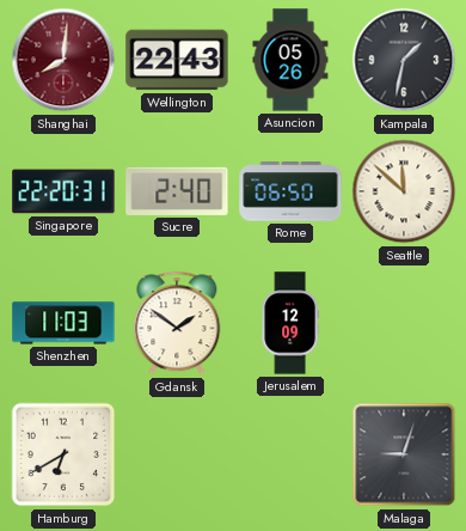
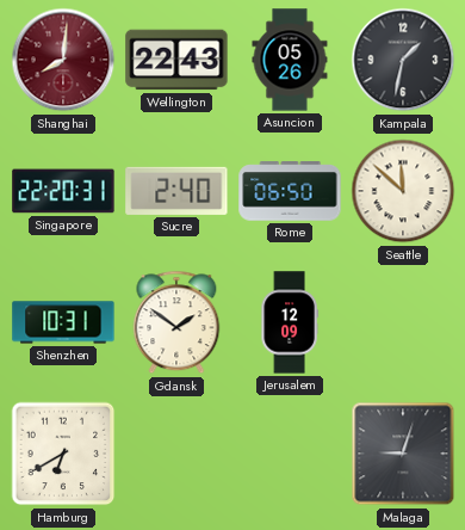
Shenzhen: 11:03 -> 10:31
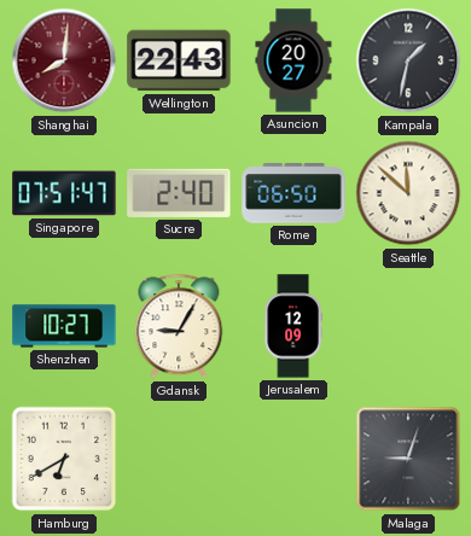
Asuncion: 05:26 -> 20:27
Singapore: 22:20 -> 07:51
Shenzhen: 10:31 -> 10:27
Gdansk: 1:51 -> 9:05
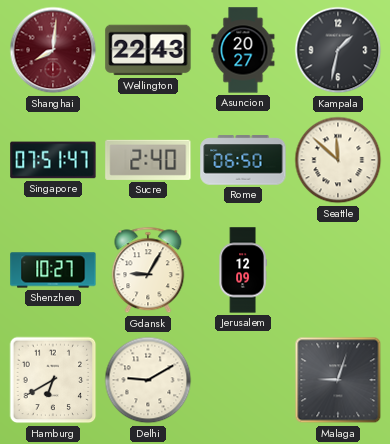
Delhi: none -> 9:10
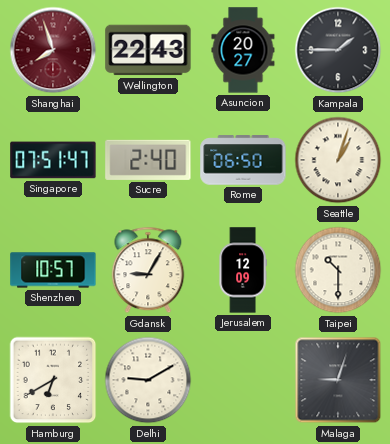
Shanghai: 8:01 -> 7:57
Kampala: 1:32 -> 1:45
Seattle: 11:52 -> 1:03
Shenzhen: 10:27 -> 10:57
Taipei: none -> 10:30
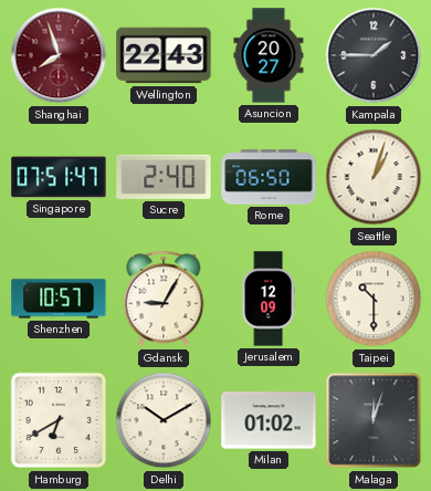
Delhi: 9:10 -> 10:10
Milan: none -> 01:02
Malaga: 9:03 -> 12:03
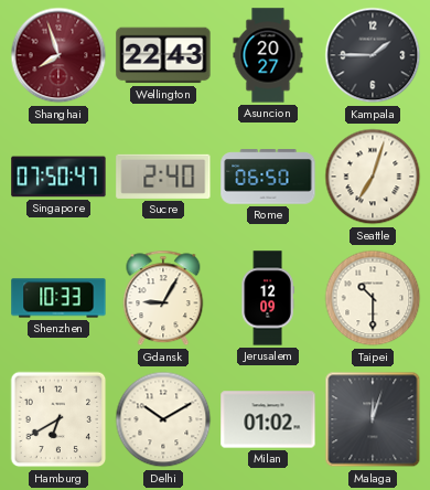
Singapore: 07:51 -> 07:50
Seattle: 1:03 -> 7:03
Shenzhen: 10:57 -> 10:33
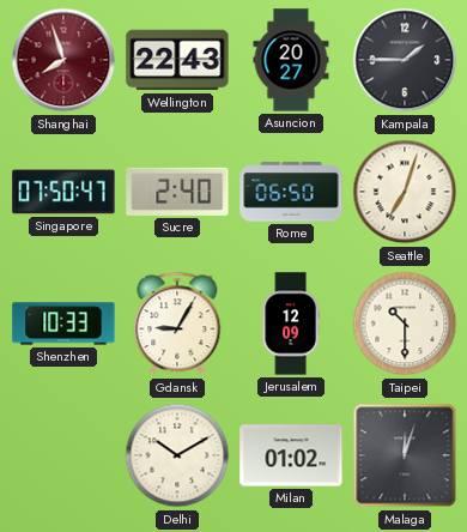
Hamburg: 6:40 -> none
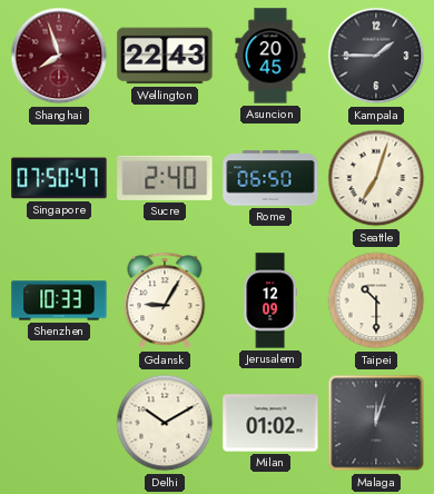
Asuncion: 20:27 -> 20:45
